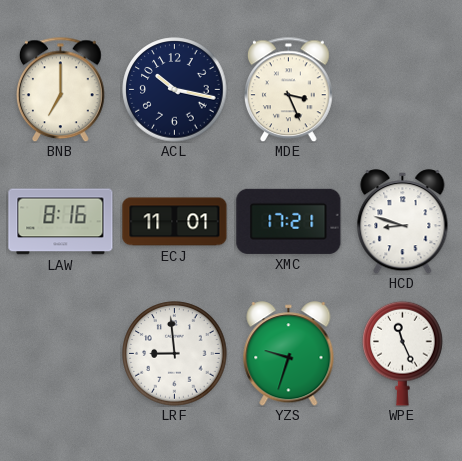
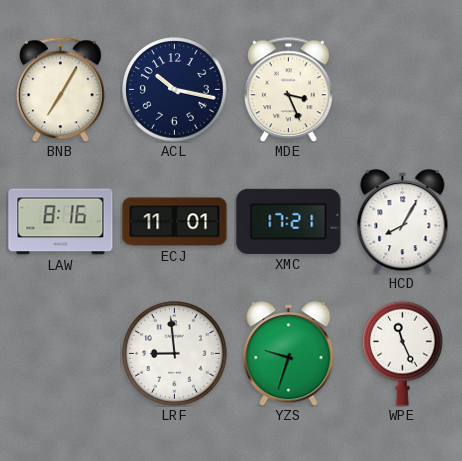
BNB: 7:00 -> 7:05
HCD: 8:48 -> 8:05
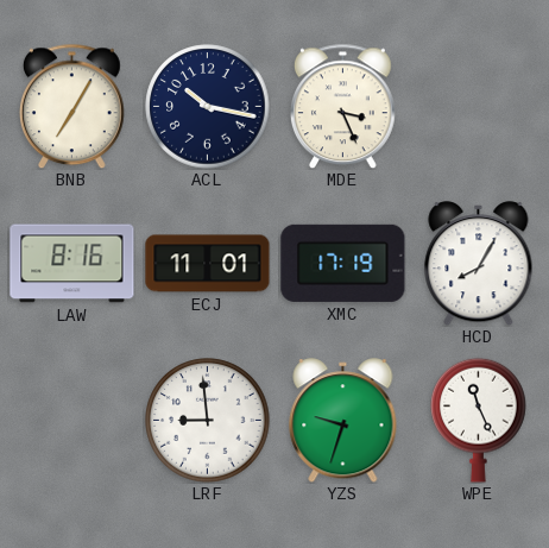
XMC: 17:21 -> 17:19
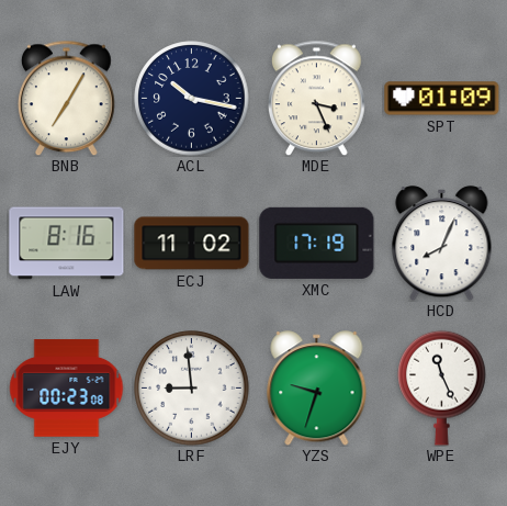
SPT: none -> 01:09
ECJ: 11:01 -> 11:02
HCD: 8:05 -> 8:04
EJY: none -> 00:23
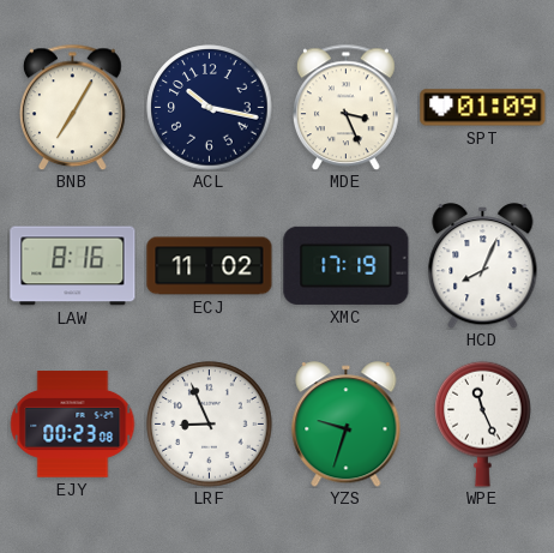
LRF: 8:59 -> 8:56
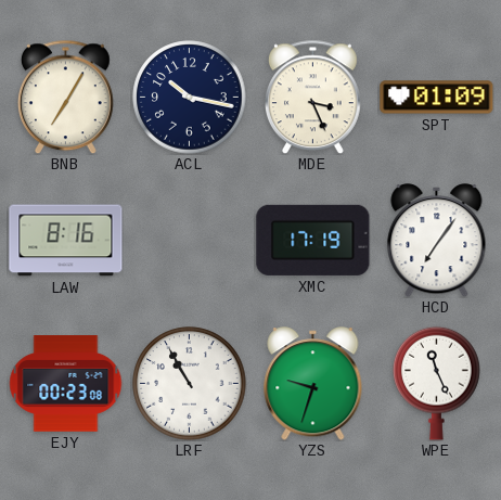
ECJ: 11:02 -> none
HCD: 8:04 -> 7:06
LRF: 8:56 -> 10:55
